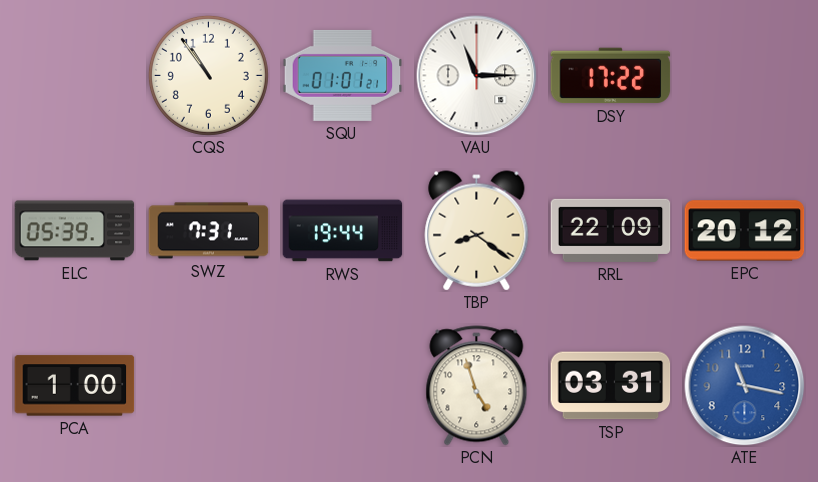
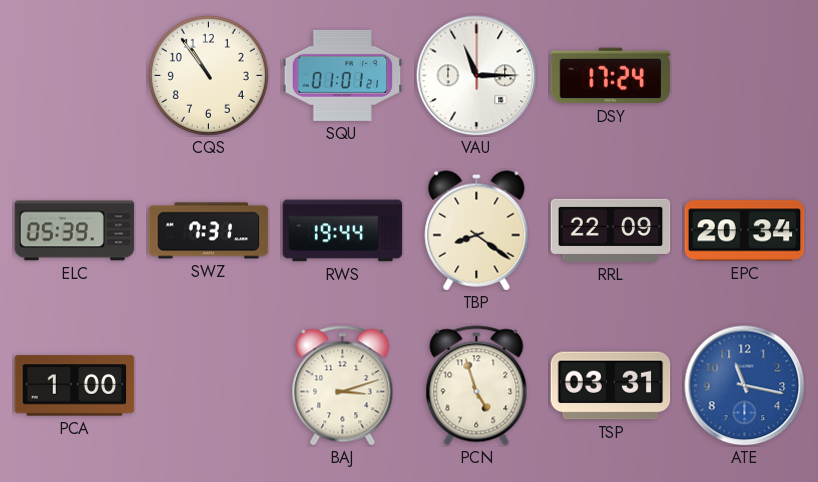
DSY: 17:22 -> 17:24
EPC: 20:12 -> 20:34
BAJ: none -> 3:12
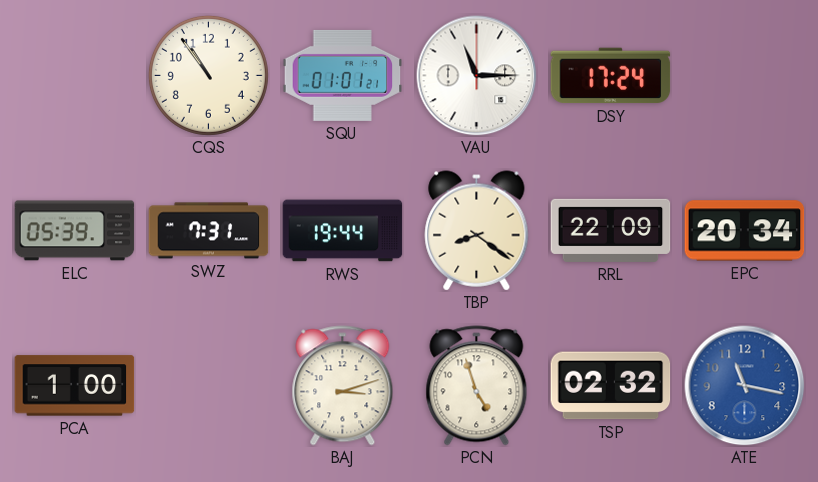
TSP: 03:31 -> 02:32
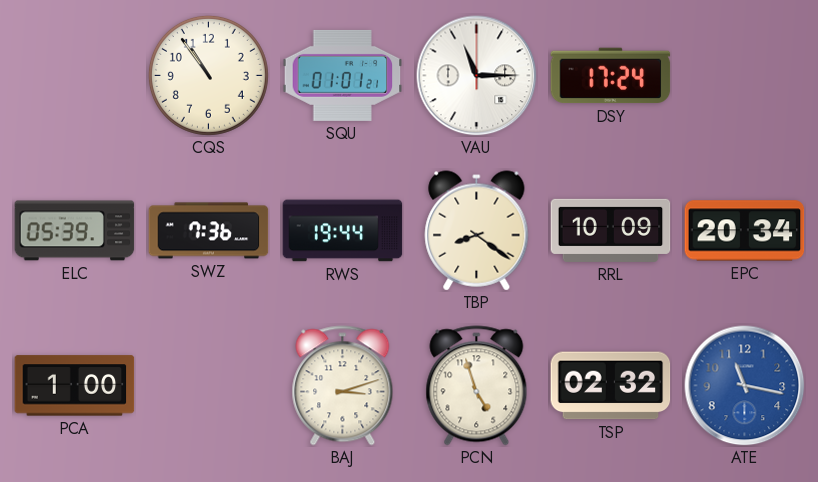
SWZ: 7:31 -> 7:36
RRL: 22:09 -> 10:09
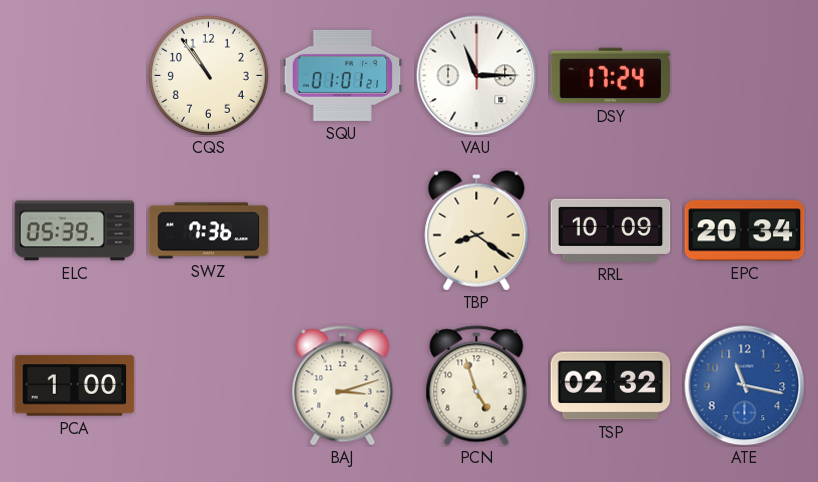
RWS: 19:44 -> none
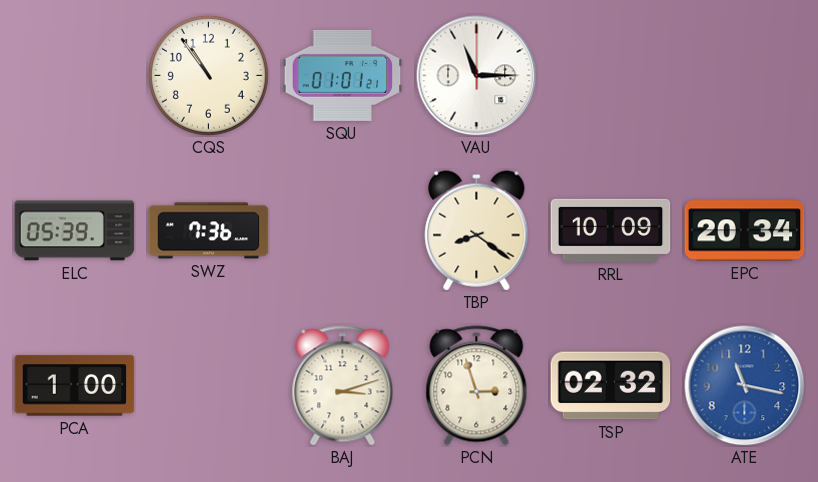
DSY: 17:24 -> none
PCN: 4:57 -> 2:57
